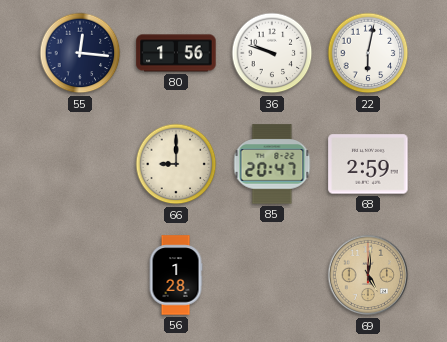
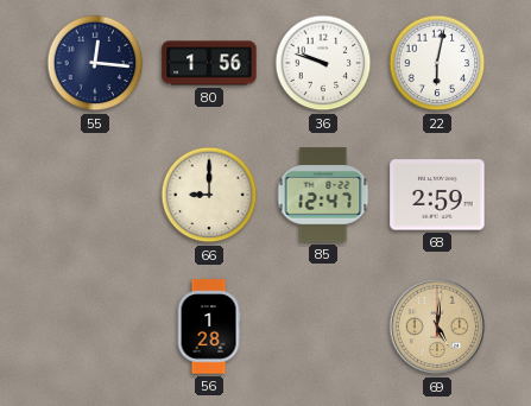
85: 20:47 -> 12:47
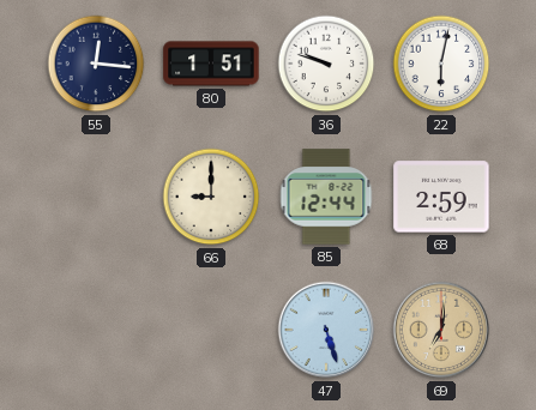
80: 1:56 -> 1:51
85: 12:47 -> 12:44
56: 1:28 -> none
47: none -> 5:27
69: 5:01 -> 7:01
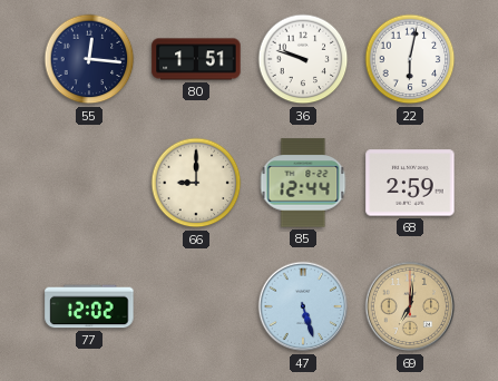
77: none -> 12:02
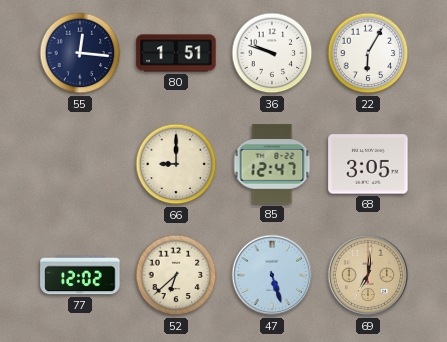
22: 6:02 -> 6:05
85: 12:44 -> 12:47
68: 2:59 -> 3:05
52: none -> 6:38
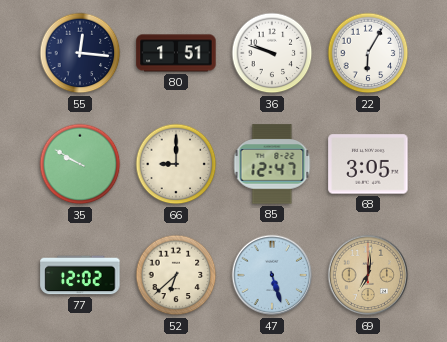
35: none -> 9:50
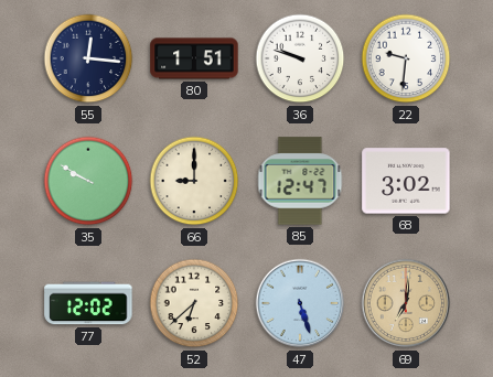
22: 6:05 -> 9:31
68: 3:05 -> 3:02
